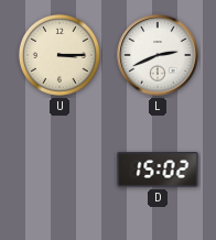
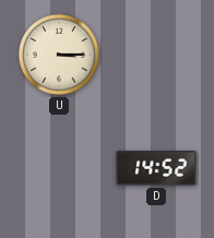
L: 2:41 -> none
D: 15:02 -> 14:52
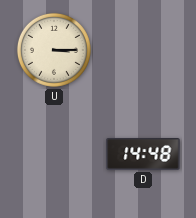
D: 14:52 -> 14:48
